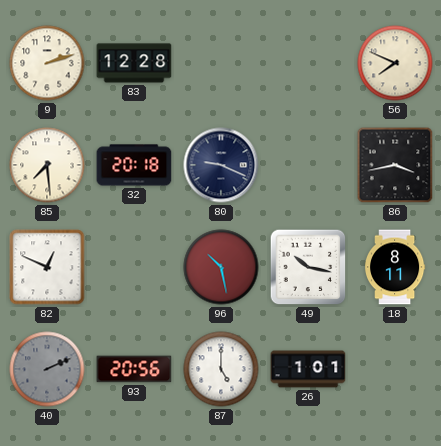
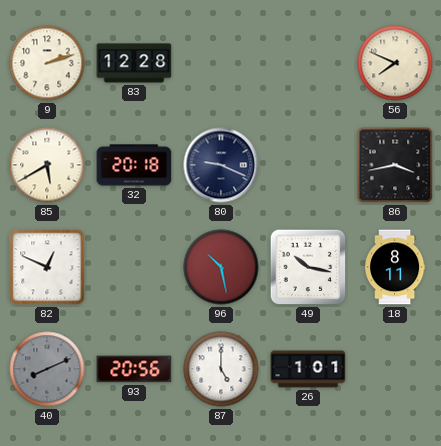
85: 7:29 -> 5:40
40: 2:11 -> 8:11
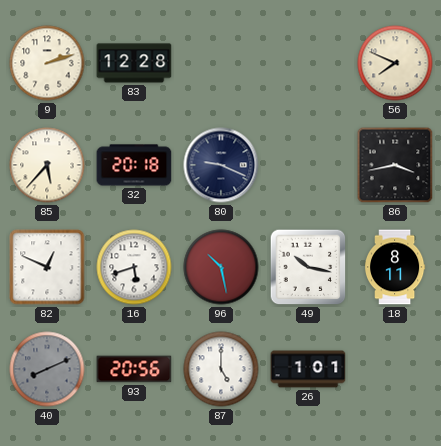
85: 5:40 -> 5:37
16: none -> 5:42
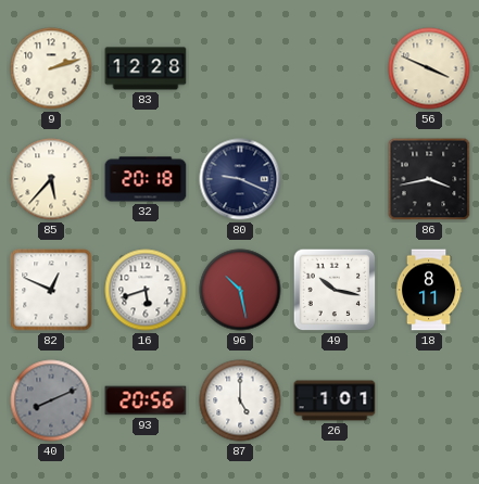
56: 7:49 -> 3:49
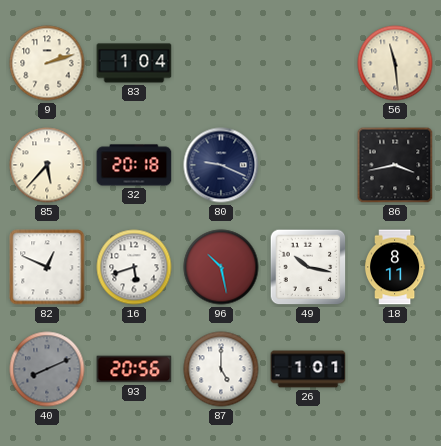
83: 12:28 -> 1:04
56: 3:49 -> 11:29
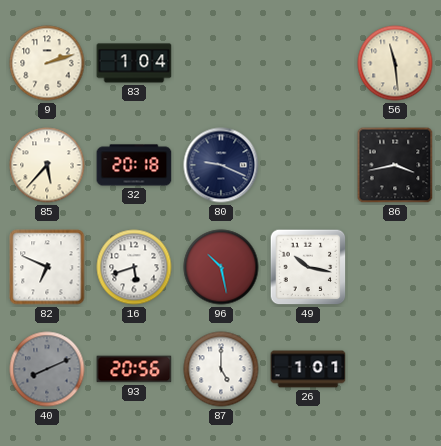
82: 12:49 -> 6:49
18: 8:11 -> none
